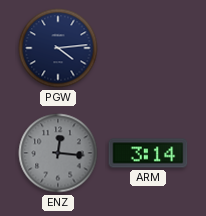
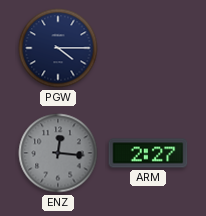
PGW: 4:14 -> 4:15
ARM: 3:14 -> 2:27
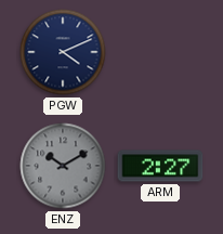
PGW: 4:15 -> 4:11
ENZ: 12:16 -> 10:10
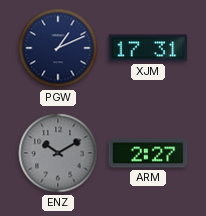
PGW: 4:11 -> 1:11
XJM: none -> 17:31
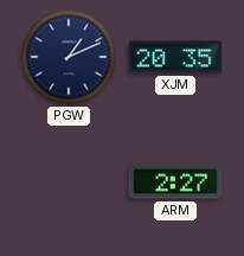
XJM: 17:31 -> 20:35
ENZ: 10:10 -> none
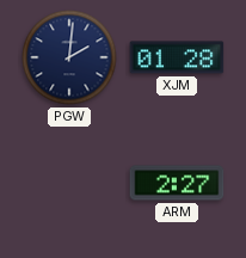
PGW: 1:11 -> 2:01
XJM: 20:35 -> 01:28
